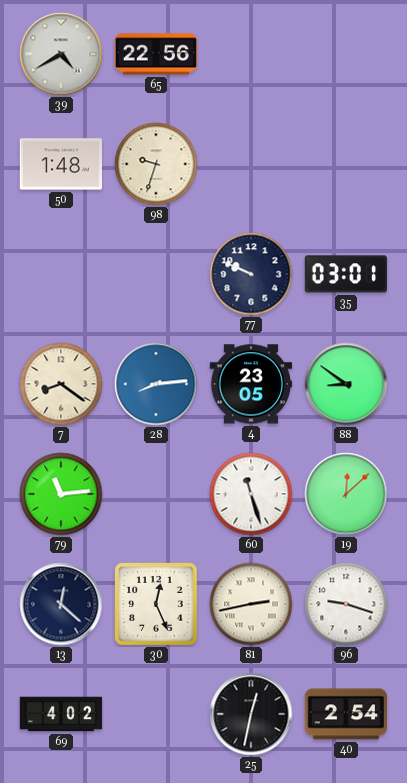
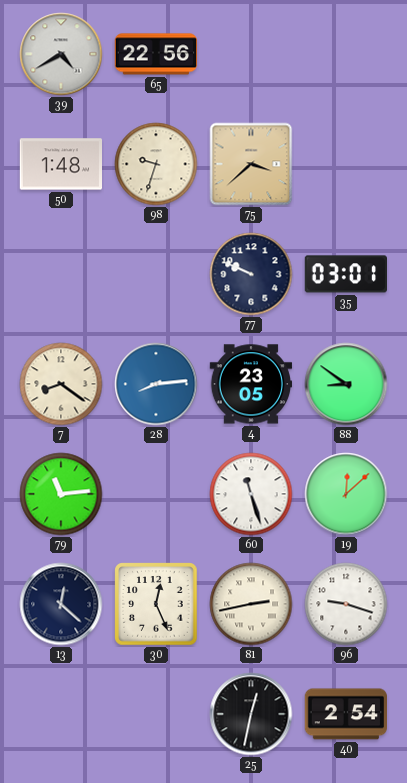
75: none -> 3:38
69: 4:02 -> none
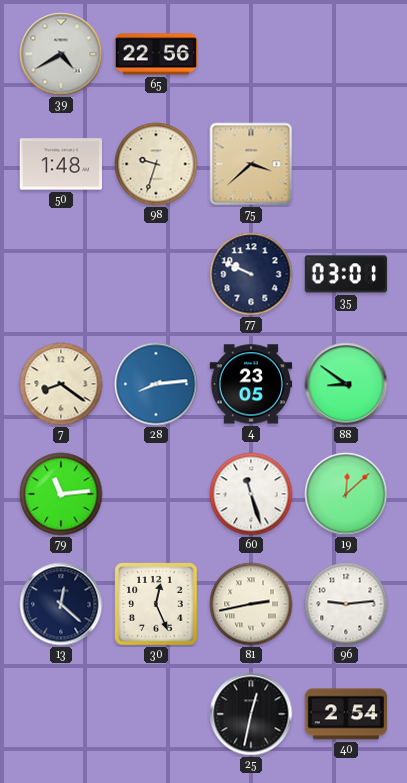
96: 9:18 -> 9:14
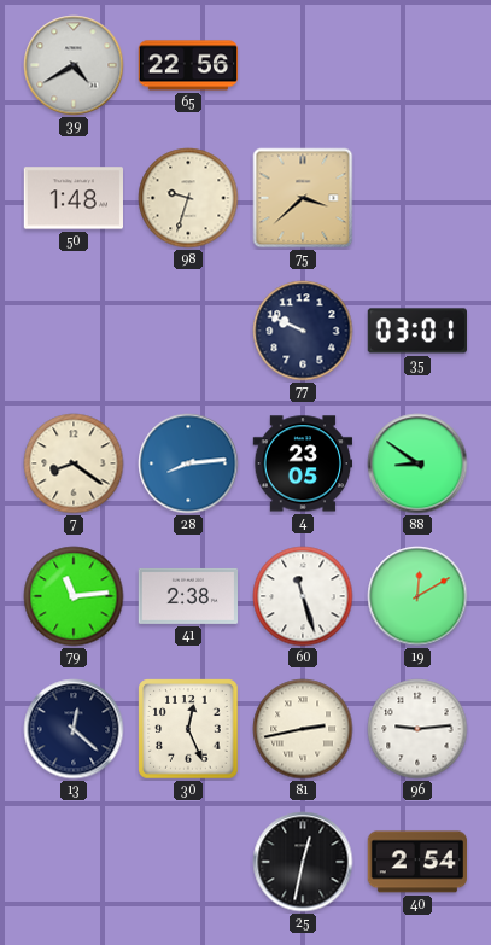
41: none -> 2:38
19: 12:08 -> 12:10
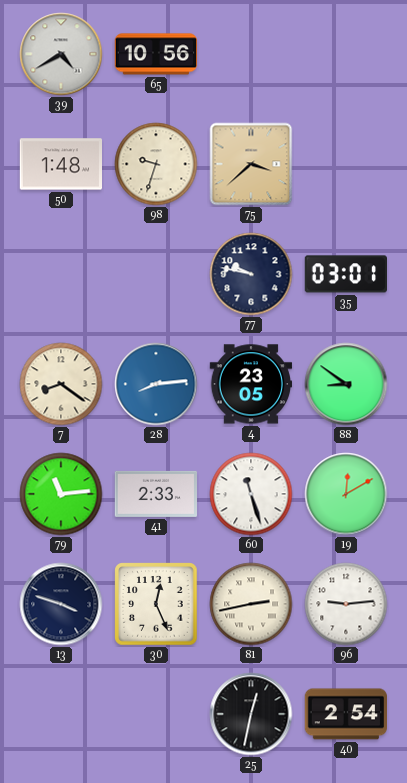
65: 22:56 -> 10:56
77: 9:49 -> 9:47
41: 2:38 -> 2:33
13: 12:22 -> 3:48
